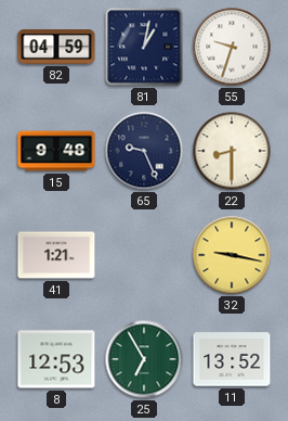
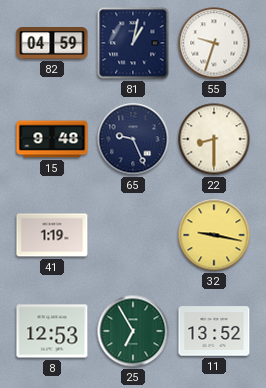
41: 1:21 -> 1:19
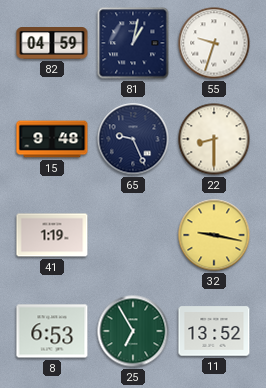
8: 12:53 -> 6:53
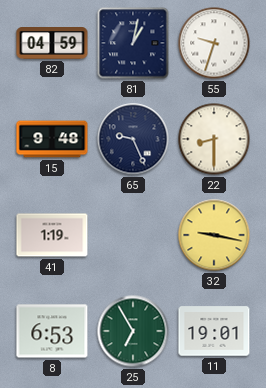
11: 13:52 -> 19:01
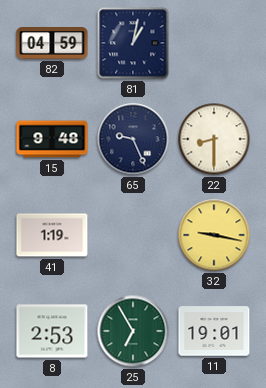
55: 9:33 -> none
8: 6:53 -> 2:53
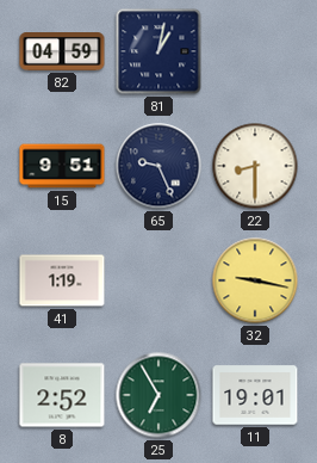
15: 9:48 -> 9:51
8: 2:53 -> 2:52
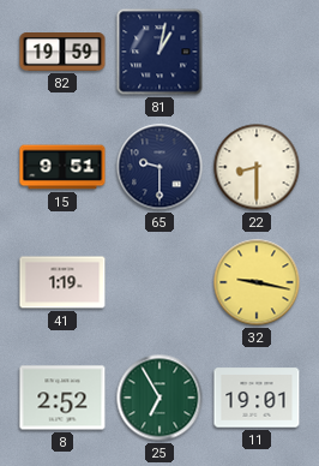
82: 04:59 -> 19:59
65: 9:26 -> 9:30
